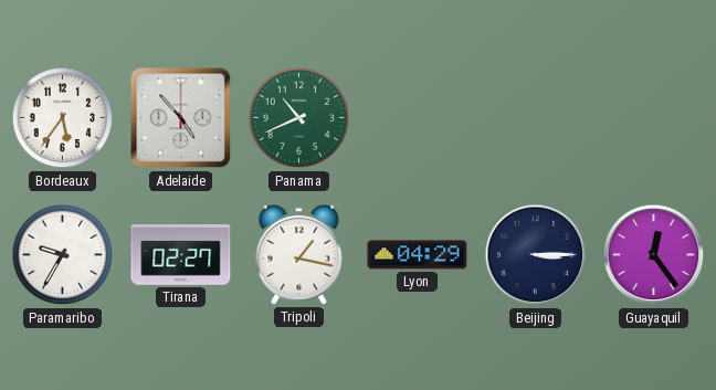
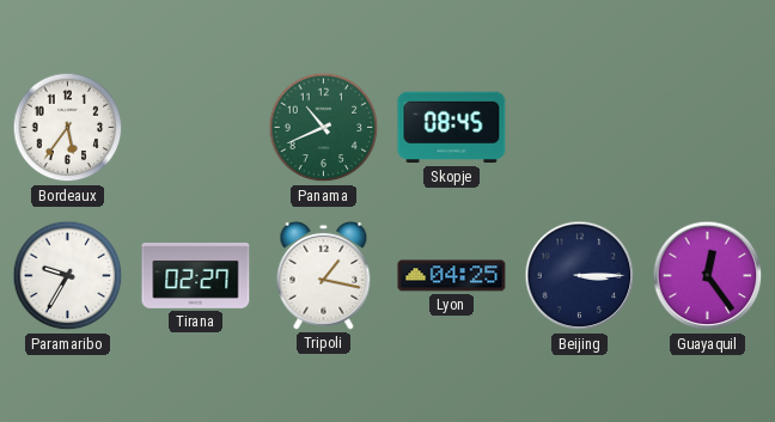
Adelaide: 4:53 -> none
Skopje: none -> 08:45
Lyon: 04:29 -> 04:25
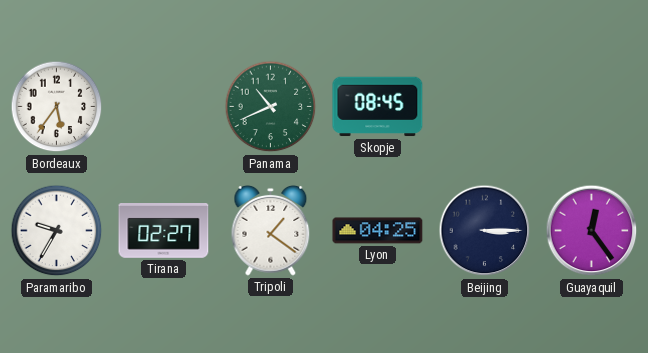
Tripoli: 1:17 -> 1:21
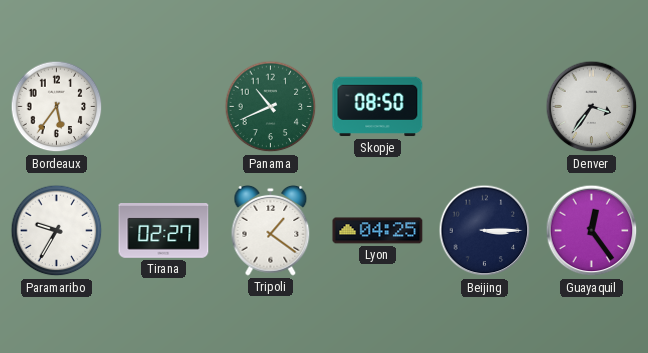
Skopje: 08:45 -> 08:50
Denver: none -> 3:36
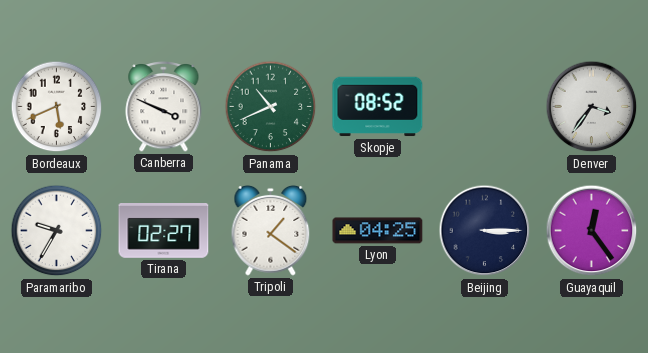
Bordeaux: 5:36 -> 5:41
Canberra: none -> 3:49
Skopje: 08:50 -> 08:52
